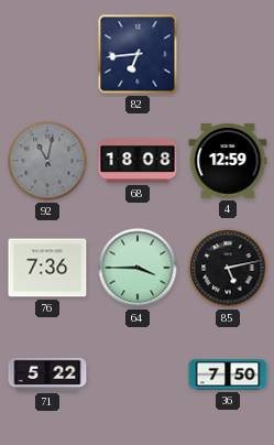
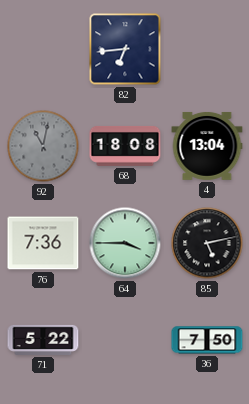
4: 12:59 -> 13:04
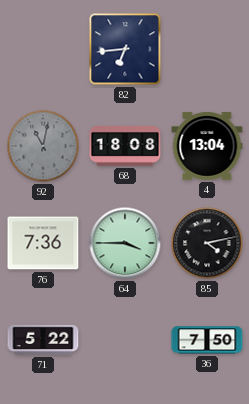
85: 5:13 -> 4:13
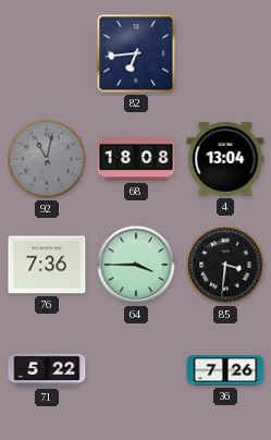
85: 4:13 -> 3:31
36: 7:50 -> 7:26
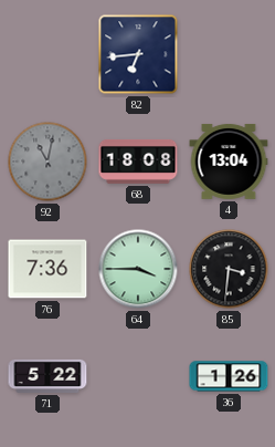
36: 7:26 -> 1:26
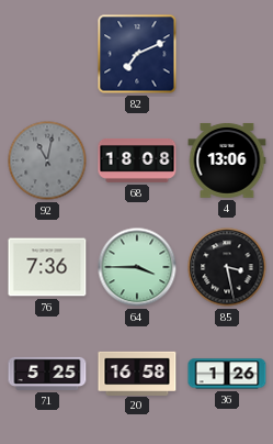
82: 6:44 -> 7:11
4: 13:04 -> 13:06
85: 3:31 -> 3:28
71: 5:22 -> 5:25
20: none -> 16:58
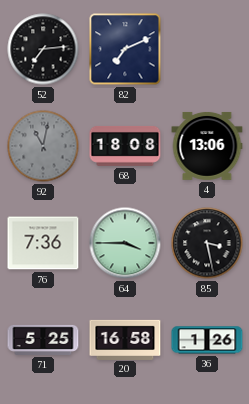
52: none -> 7:14
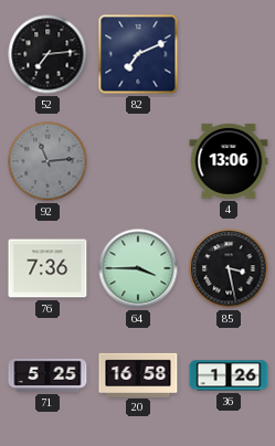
92: 11:02 -> 11:14
68: 18:08 -> none
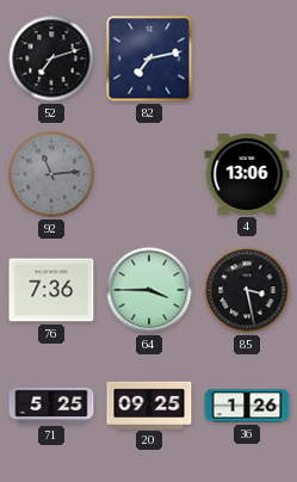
52: 7:14 -> 7:12
82: 7:11 -> 7:13
20: 16:58 -> 09:25
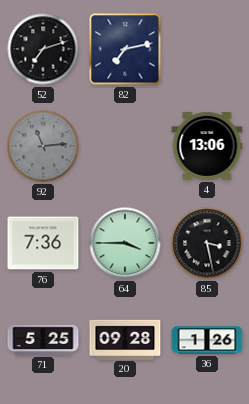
20: 09:25 -> 09:28
